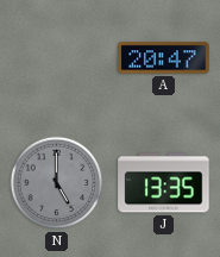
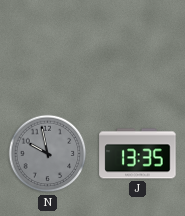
A: 20:47 -> none
N: 5:00 -> 9:58
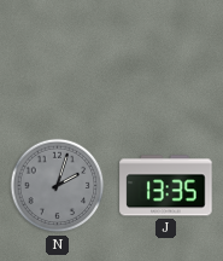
N: 9:58 -> 2:03
